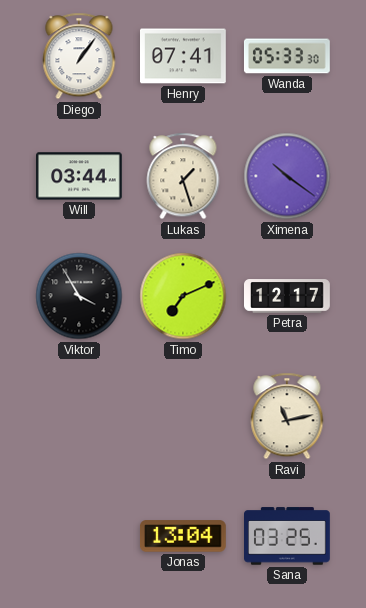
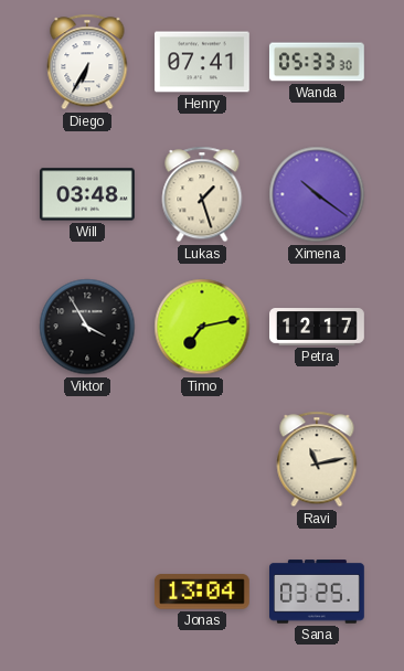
Diego: 1:06 -> 6:35
Will: 03:44 -> 03:48
Timo: 7:11 -> 7:13
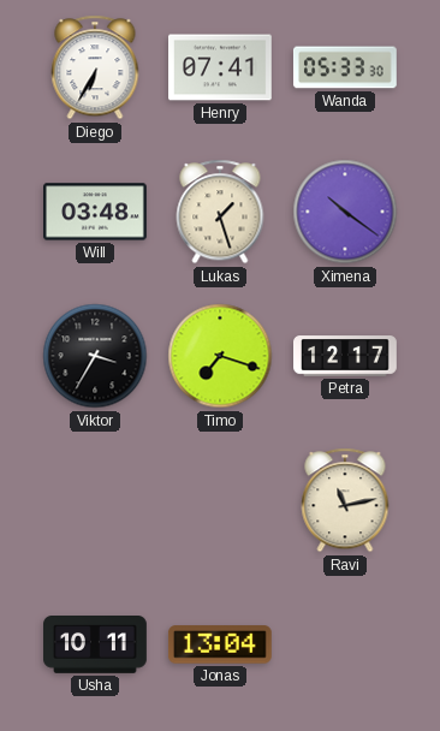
Viktor: 3:55 -> 3:35
Timo: 7:13 -> 7:18
Usha: none -> 10:11
Sana: 03:25 -> none
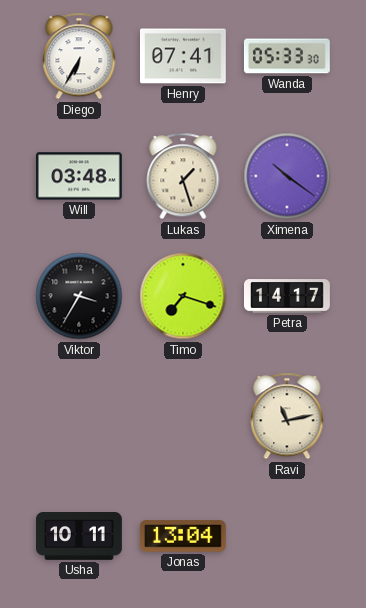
Petra: 12:17 -> 14:17
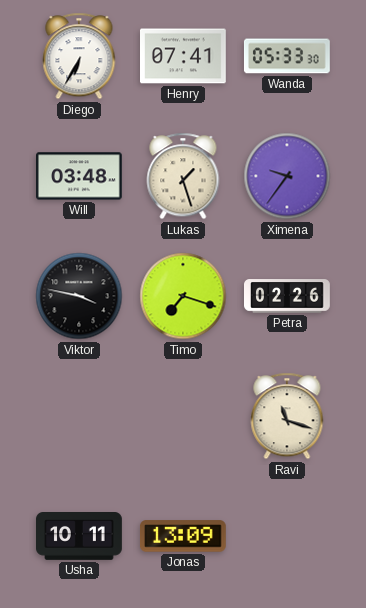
Ximena: 10:21 -> 9:36
Viktor: 3:35 -> 3:47
Petra: 14:17 -> 02:26
Ravi: 11:13 -> 11:18
Jonas: 13:04 -> 13:09
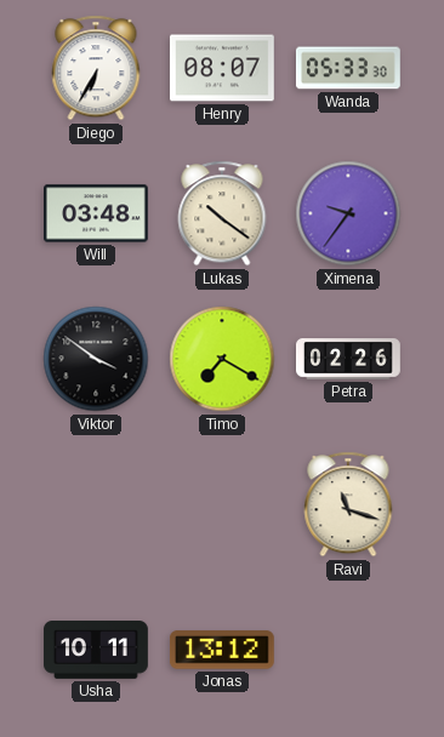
Henry: 07:41 -> 08:07
Lukas: 1:27 -> 10:21
Viktor: 3:47 -> 3:51
Timo: 7:18 -> 7:20
Jonas: 13:09 -> 13:12
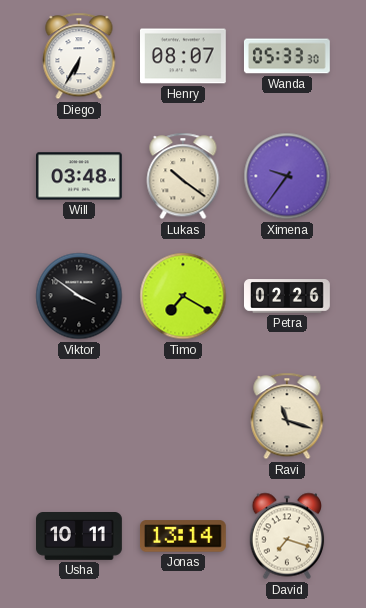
Jonas: 13:12 -> 13:14
David: none -> 7:18
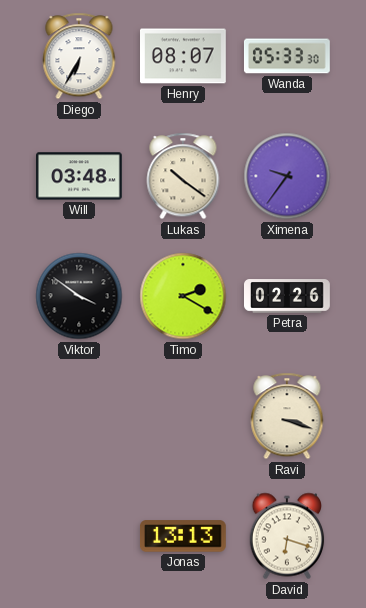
Timo: 7:20 -> 2:20
Ravi: 11:18 -> 3:18
Usha: 10:11 -> none
Jonas: 13:14 -> 13:13
David: 7:18 -> 6:18
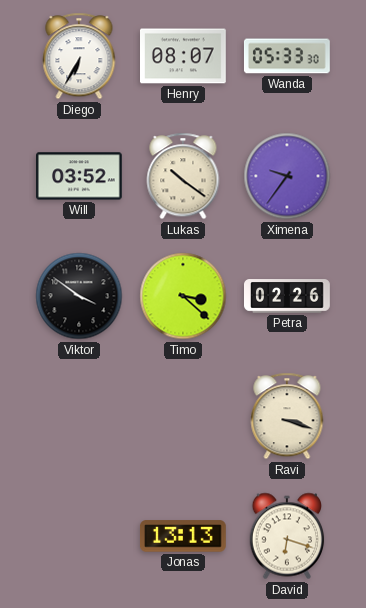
Will: 03:48 -> 03:52
Timo: 2:20 -> 3:22
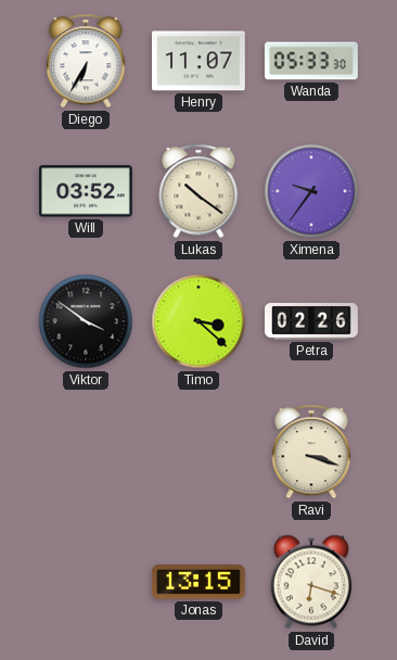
Henry: 08:07 -> 11:07
Jonas: 13:13 -> 13:15
